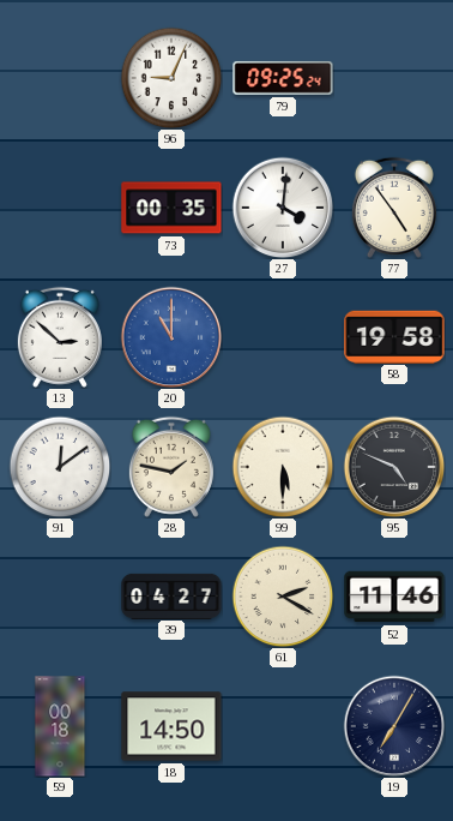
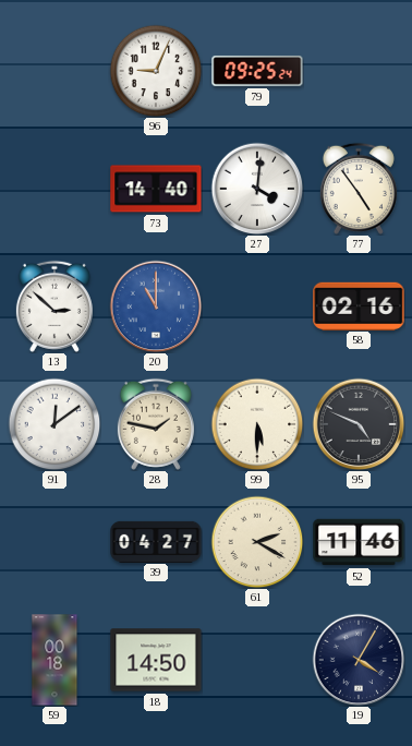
73: 00:35 -> 14:40
58: 19:58 -> 02:16
19: 7:05 -> 4:05
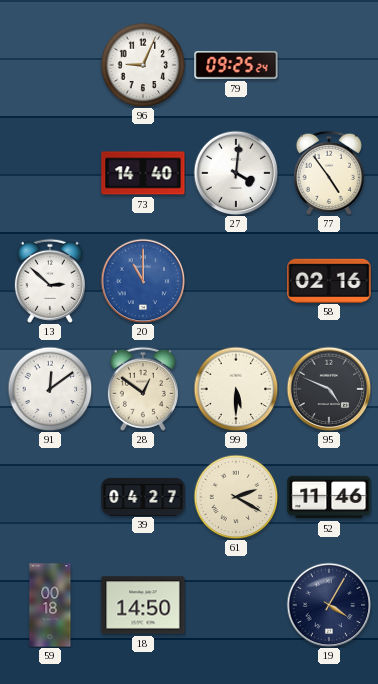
28: 1:47 -> 12:51
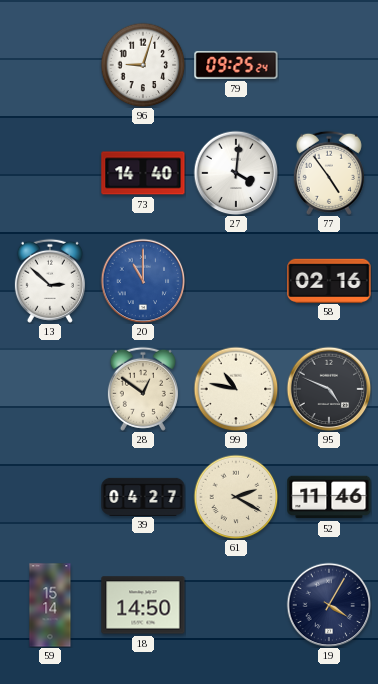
96: 9:04 -> 9:03
91: 12:09 -> none
99: 5:30 -> 10:47
59: 00:18 -> 15:14
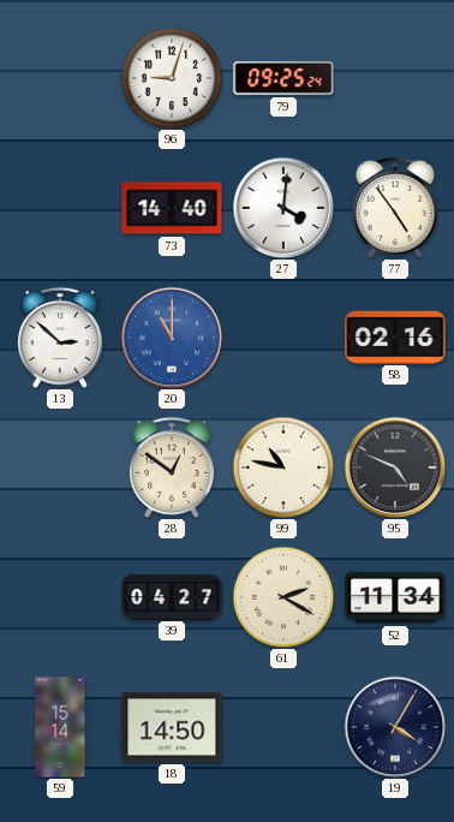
52: 11:46 -> 11:34
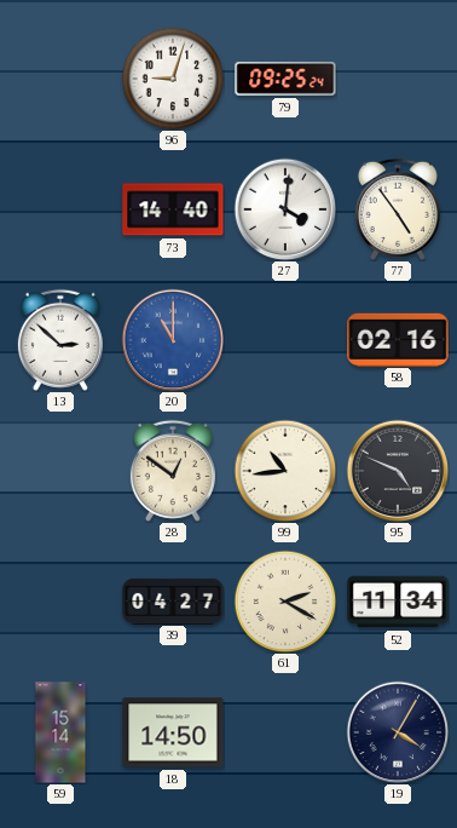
99: 10:47 -> 10:44
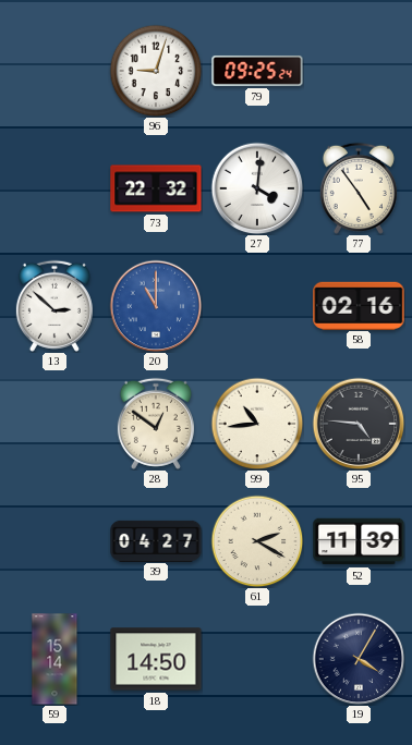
73: 14:40 -> 22:32
95: 4:49 -> 4:46
52: 11:34 -> 11:39
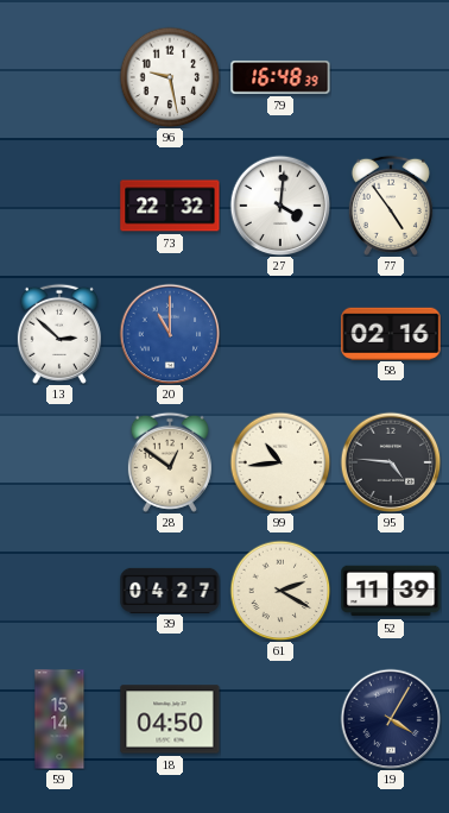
96: 9:03 -> 9:28
79: 09:25 -> 16:48
18: 14:50 -> 04:50
